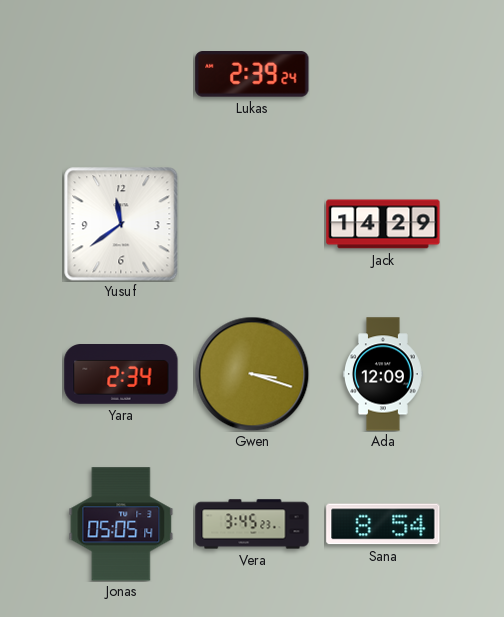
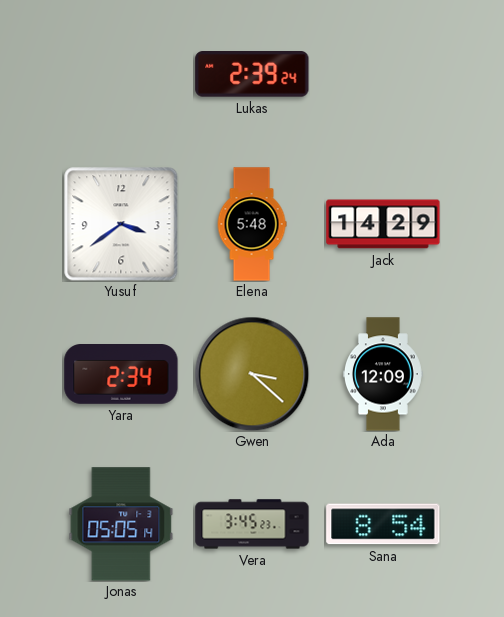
Yusuf: 11:39 -> 3:39
Elena: none -> 5:48
Gwen: 3:18 -> 3:22
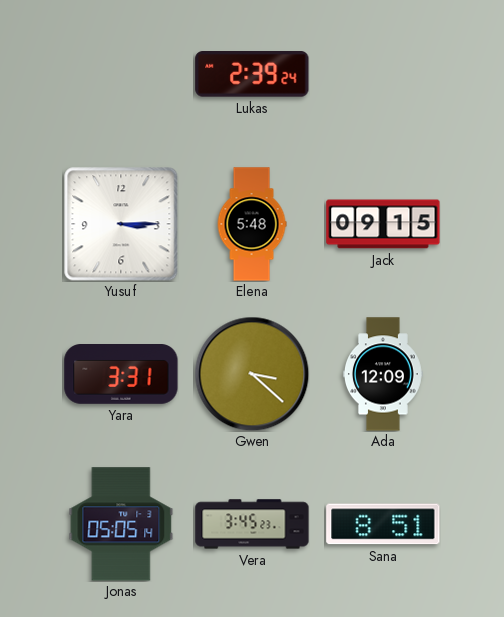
Yusuf: 3:39 -> 3:15
Jack: 14:29 -> 09:15
Yara: 2:34 -> 3:31
Sana: 8:54 -> 8:51
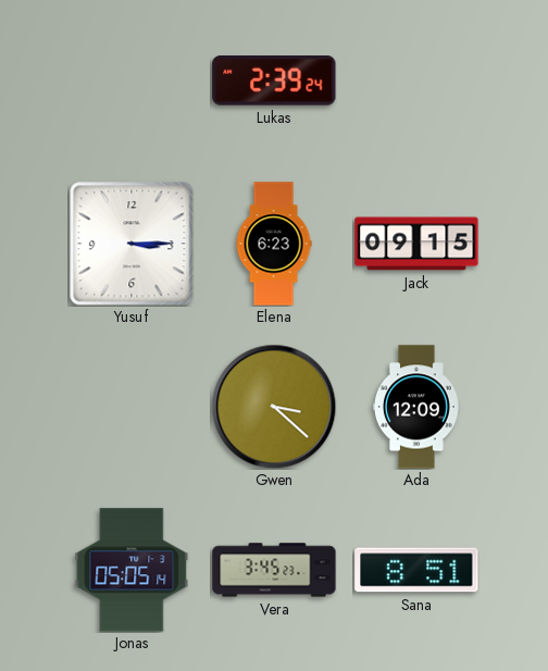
Elena: 5:48 -> 6:23
Yara: 3:31 -> none
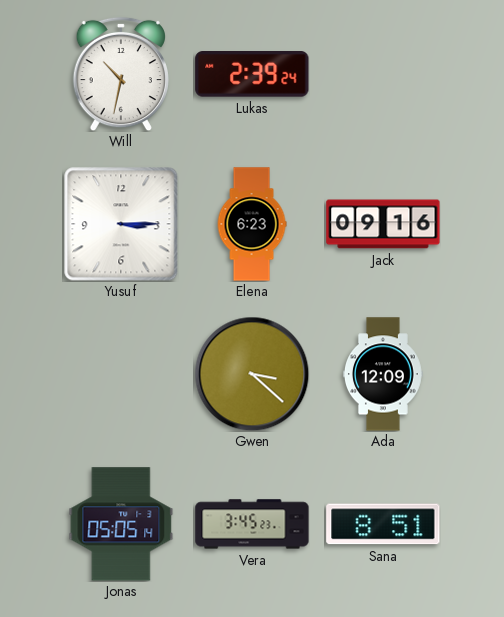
Will: none -> 10:32
Jack: 09:15 -> 09:16
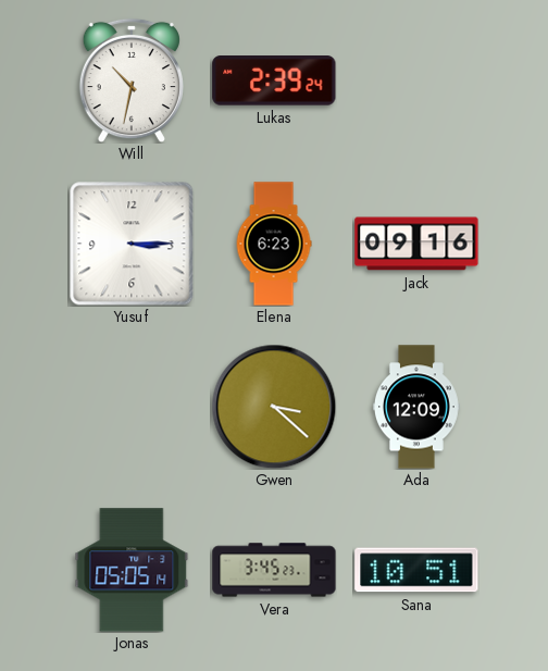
Sana: 8:51 -> 10:51
